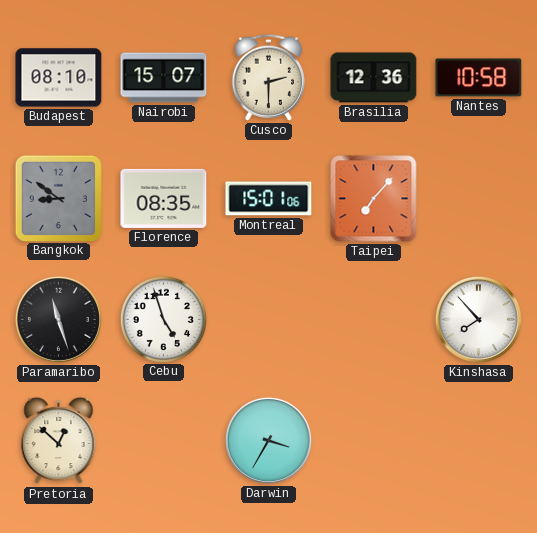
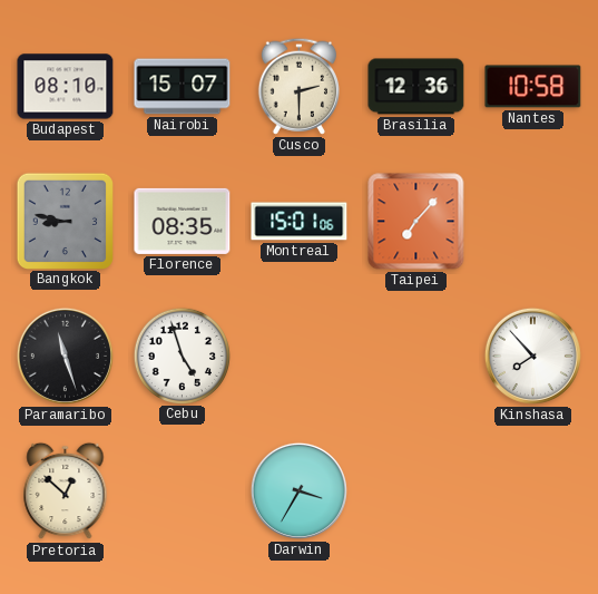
Bangkok: 8:51 -> 8:47
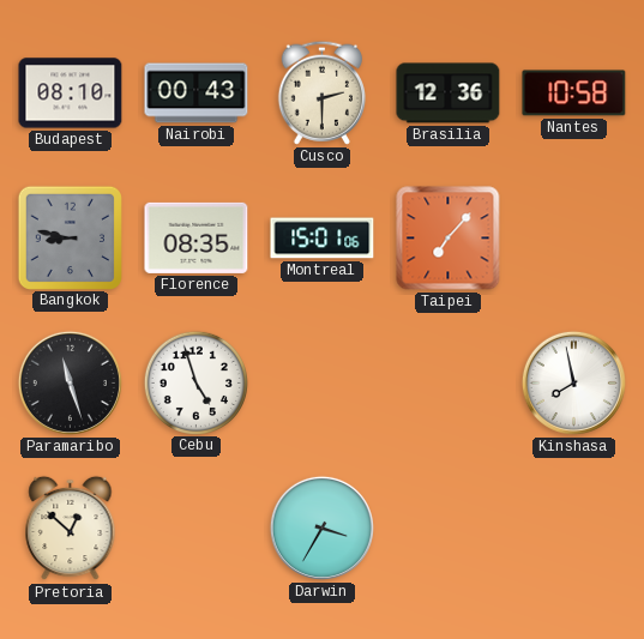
Nairobi: 15:07 -> 00:43
Kinshasa: 7:53 -> 7:58
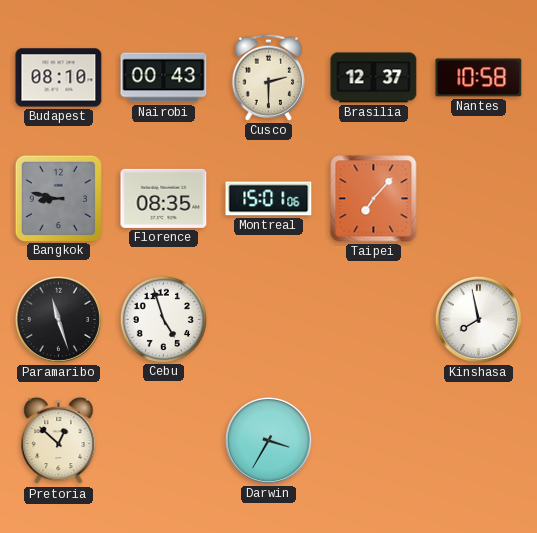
Brasilia: 12:36 -> 12:37
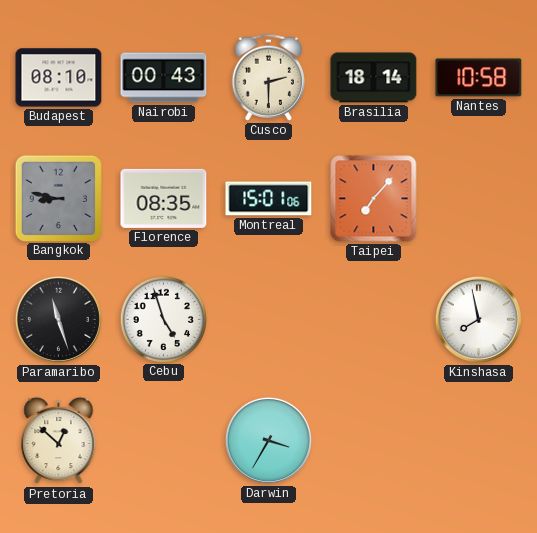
Brasilia: 12:37 -> 18:14
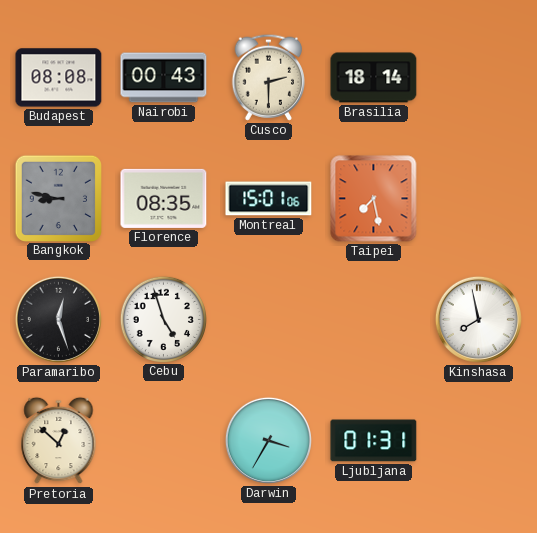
Budapest: 08:10 -> 08:08
Nantes: 10:58 -> none
Taipei: 7:07 -> 7:28
Paramaribo: 11:27 -> 12:27
Ljubljana: none -> 01:31
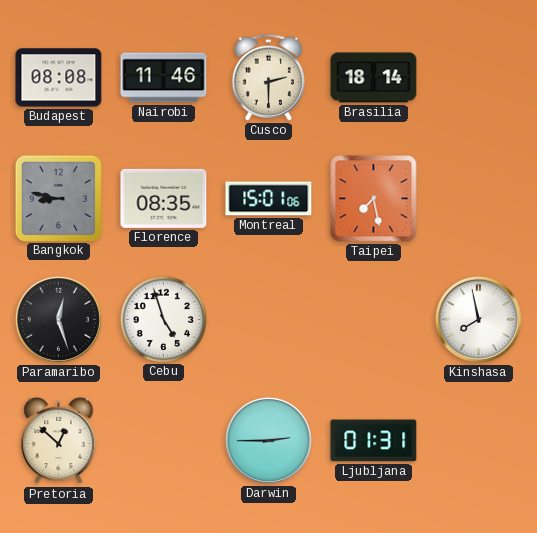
Nairobi: 00:43 -> 11:46
Darwin: 3:35 -> 2:45
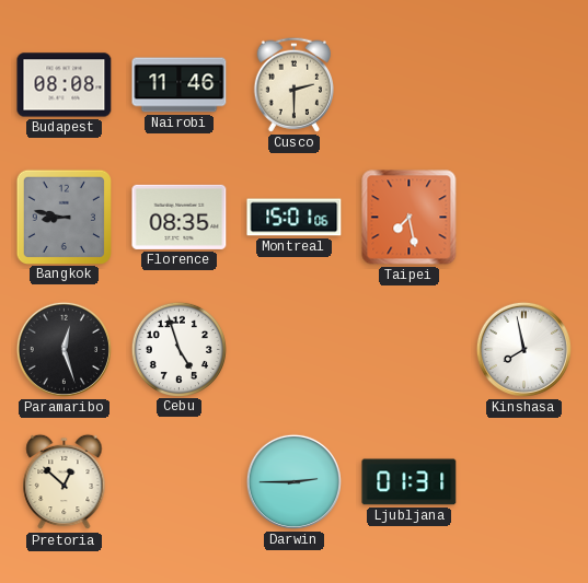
Brasilia: 18:14 -> none
